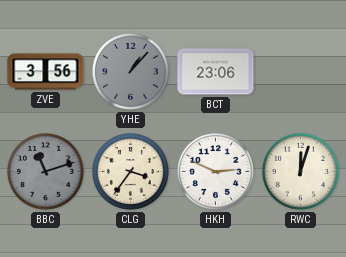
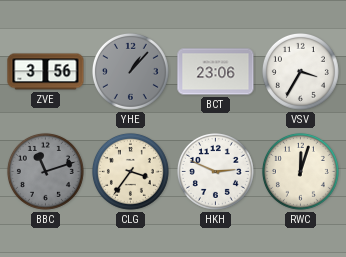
VSV: none -> 3:35
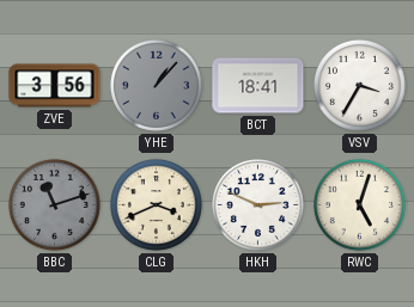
BCT: 23:06 -> 18:41
CLG: 3:36 -> 3:41
RWC: 12:03 -> 5:03
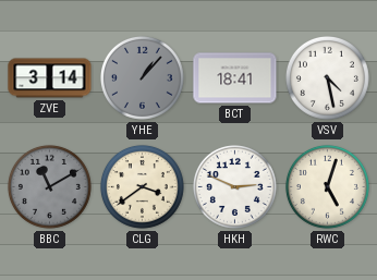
ZVE: 3:56 -> 3:14
VSV: 3:35 -> 4:28
BBC: 11:12 -> 11:10
CLG: 3:41 -> 3:39
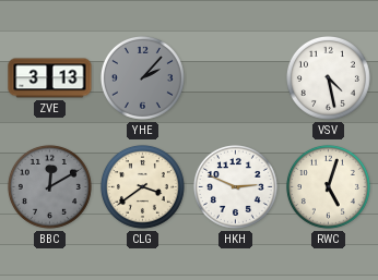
ZVE: 3:14 -> 3:13
YHE: 1:07 -> 2:07
BCT: 18:41 -> none
BBC: 11:10 -> 12:10
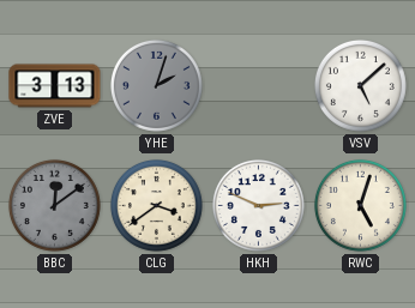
YHE: 2:07 -> 2:03
VSV: 4:28 -> 5:08
BBC: 12:10 -> 12:09
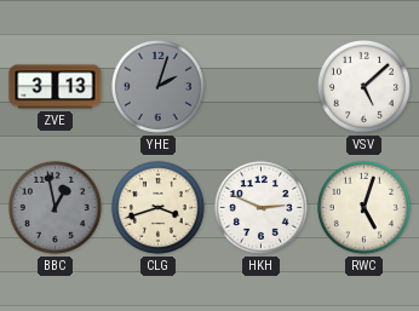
BBC: 12:09 -> 12:58
CLG: 3:39 -> 3:42
